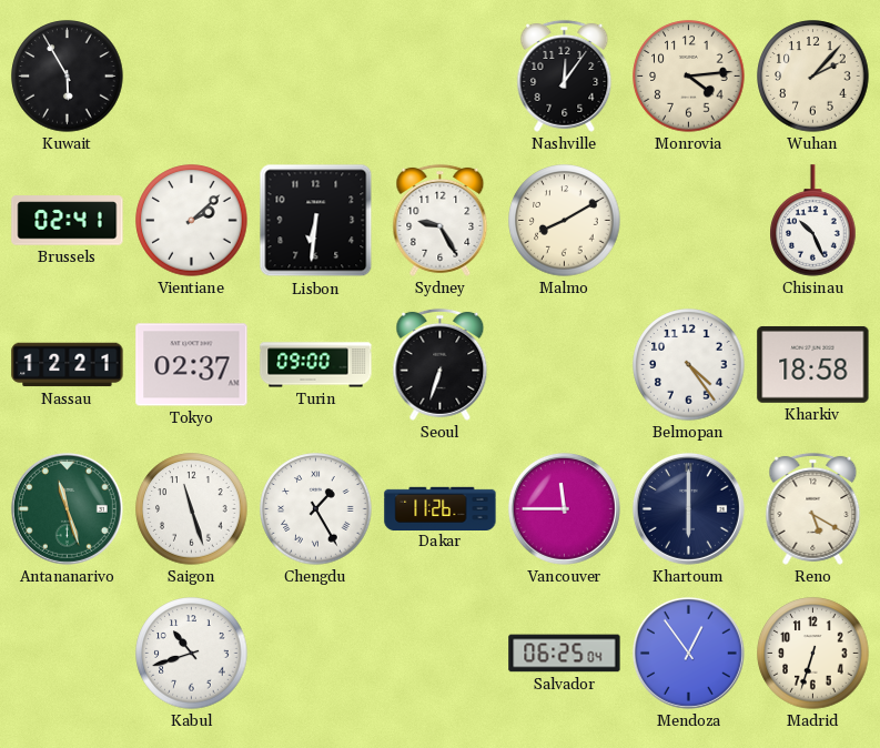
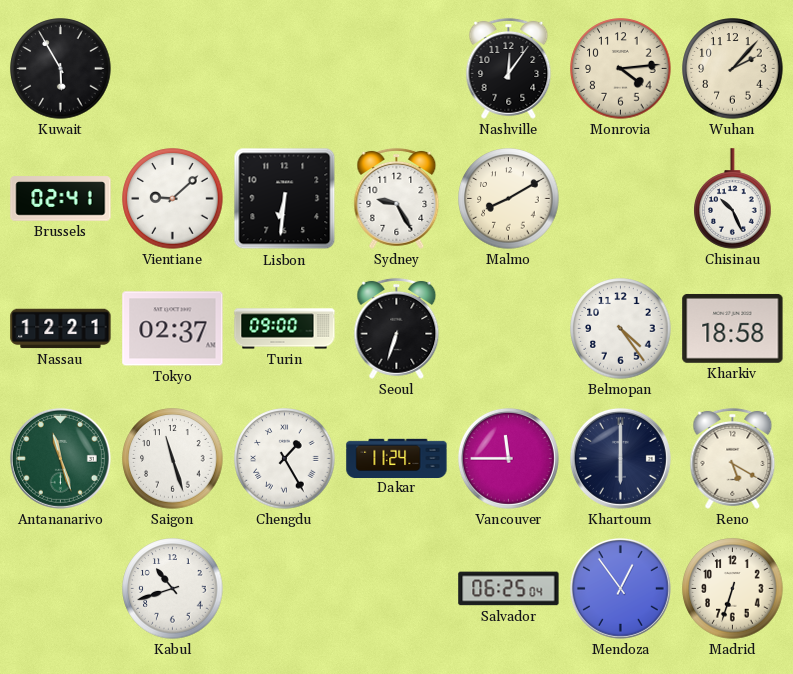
Vientiane: 2:08 -> 9:08
Dakar: 11:26 -> 11:24
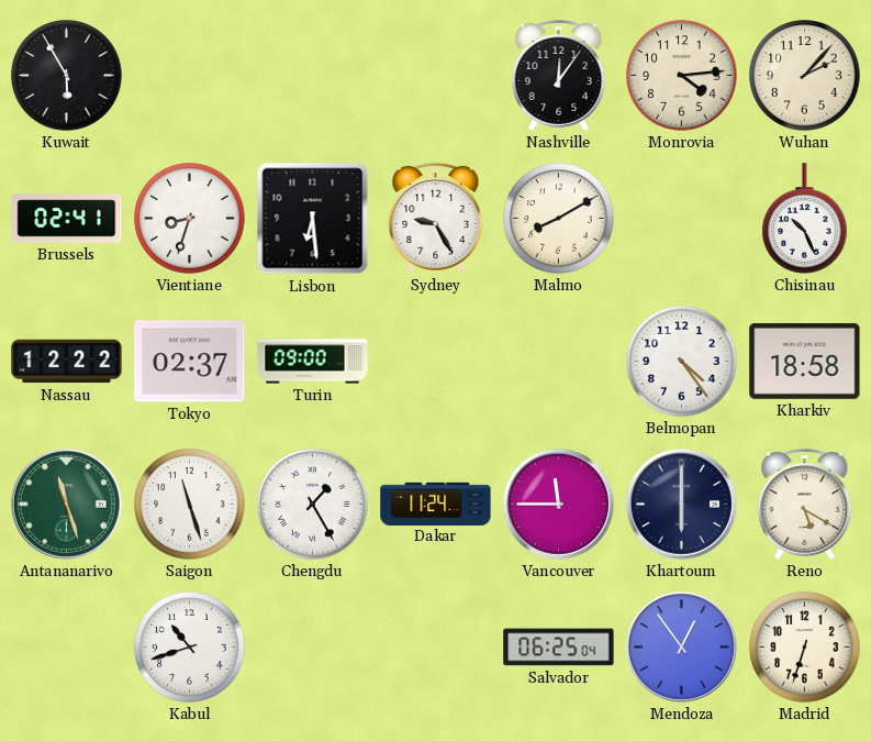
Vientiane: 9:08 -> 8:33
Lisbon: 6:31 -> 6:29
Nassau: 12:21 -> 12:22
Seoul: 6:33 -> none
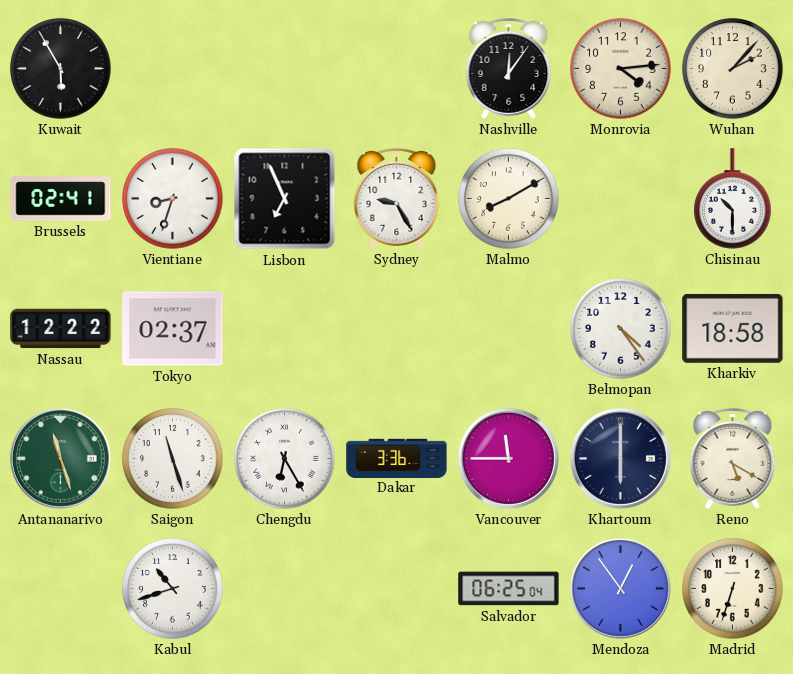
Lisbon: 6:29 -> 6:56
Chisinau: 10:26 -> 10:30
Turin: 09:00 -> none
Chengdu: 1:25 -> 6:25
Dakar: 11:24 -> 3:36
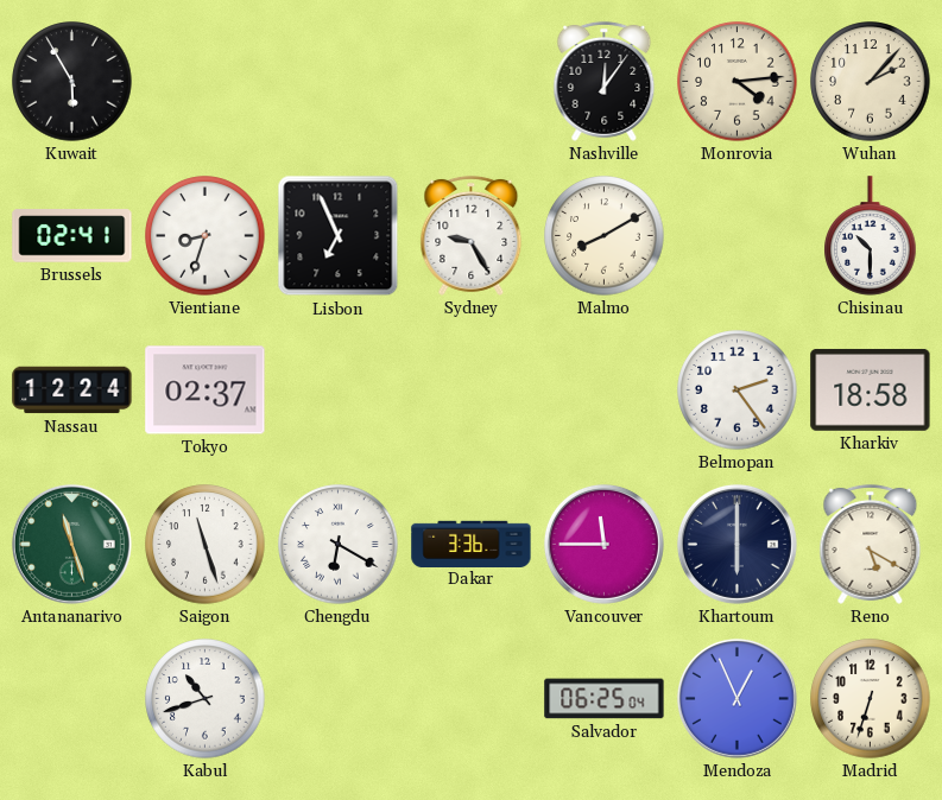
Nassau: 12:22 -> 12:24
Belmopan: 4:24 -> 2:24
Chengdu: 6:25 -> 6:20
Mendoza: 12:54 -> 12:56
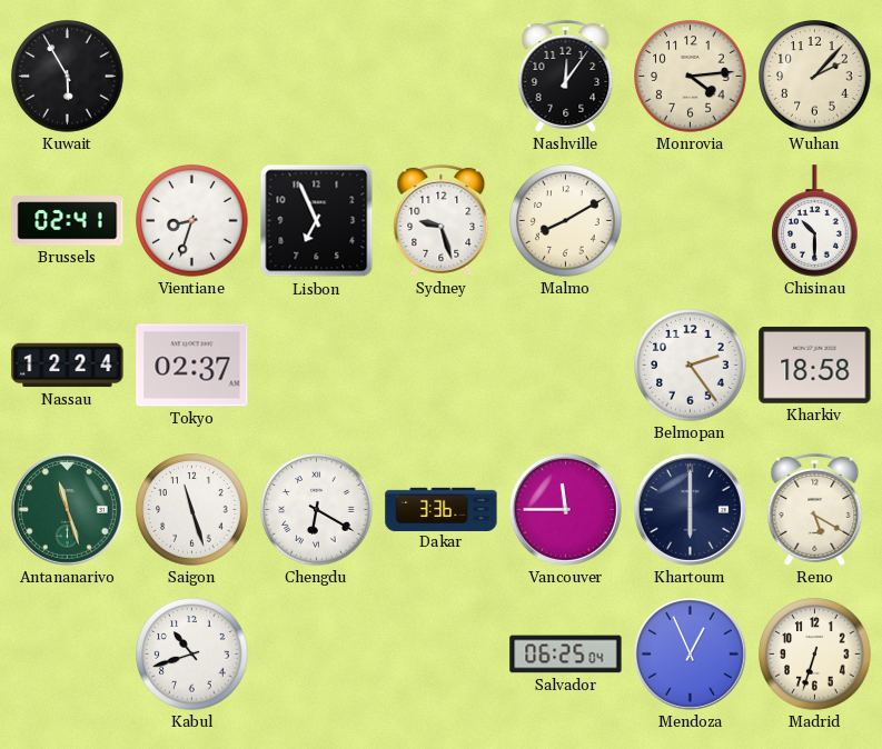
Sydney: 9:25 -> 9:27
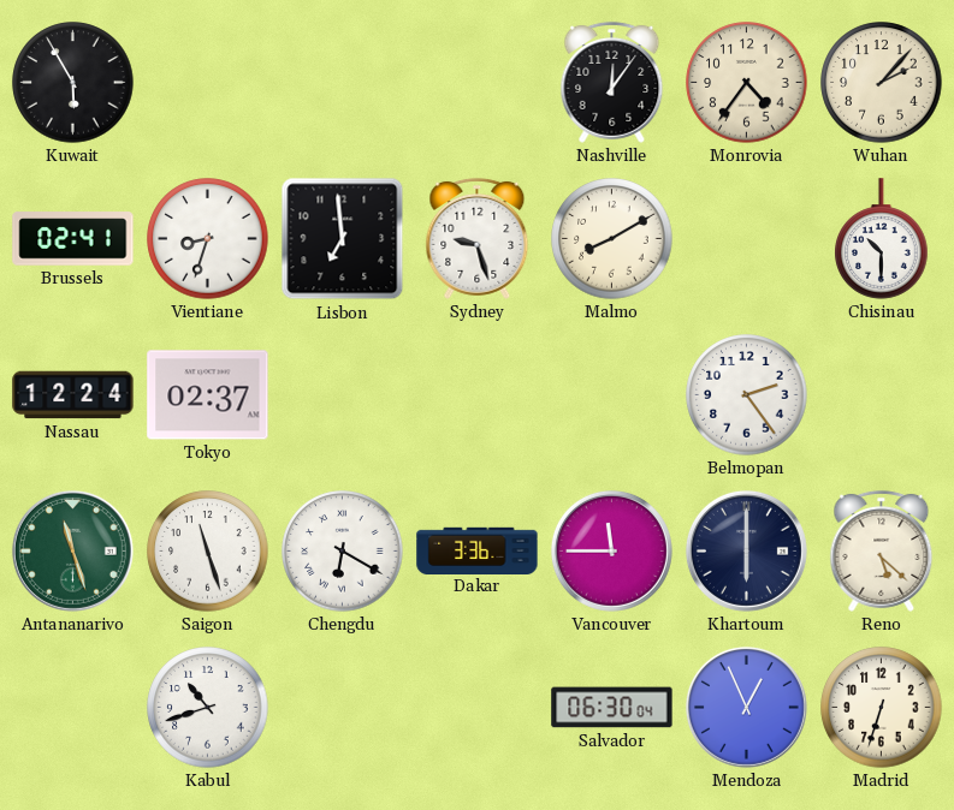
Monrovia: 4:14 -> 4:36
Lisbon: 6:56 -> 6:59
Kharkiv: 18:58 -> none
Reno: 5:20 -> 5:22
Salvador: 06:25 -> 06:30
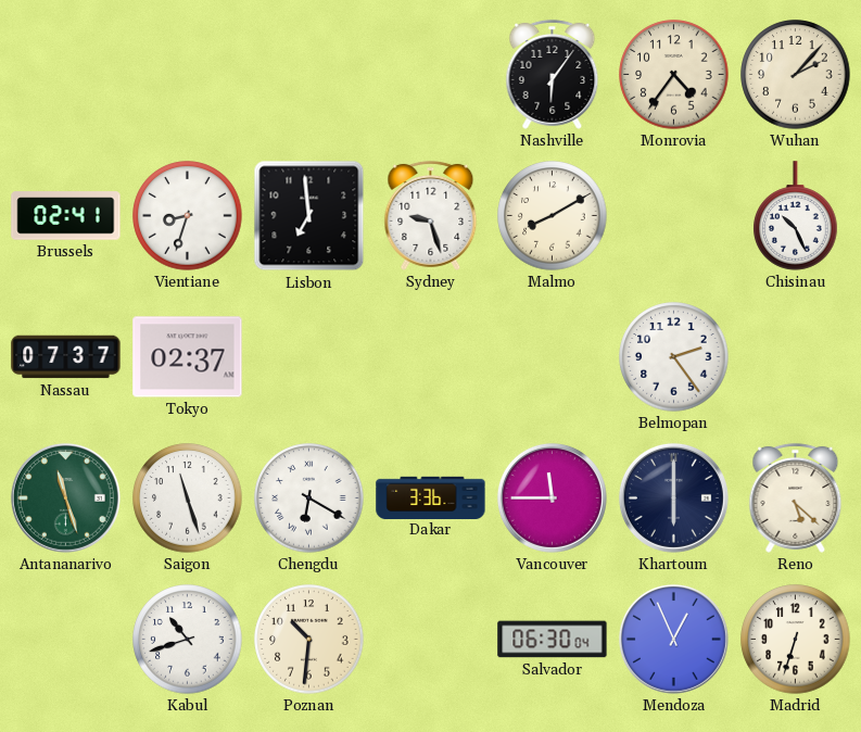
Kuwait: 5:55 -> none
Nashville: 12:06 -> 6:06
Chisinau: 10:30 -> 10:26
Nassau: 12:24 -> 07:37
Poznan: none -> 10:31
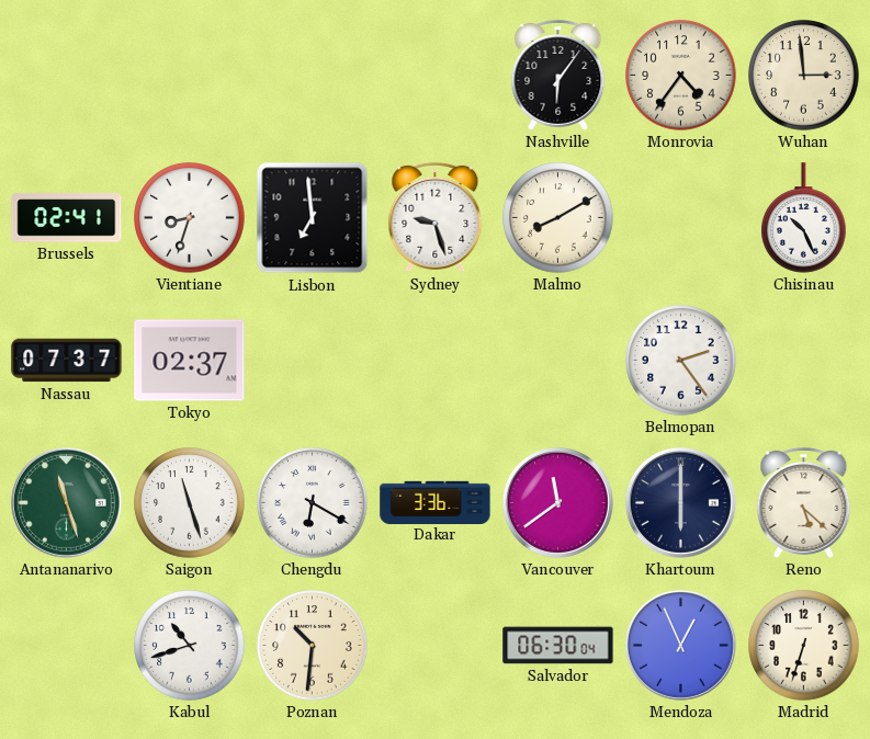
Wuhan: 2:07 -> 2:59
Vancouver: 11:45 -> 11:39
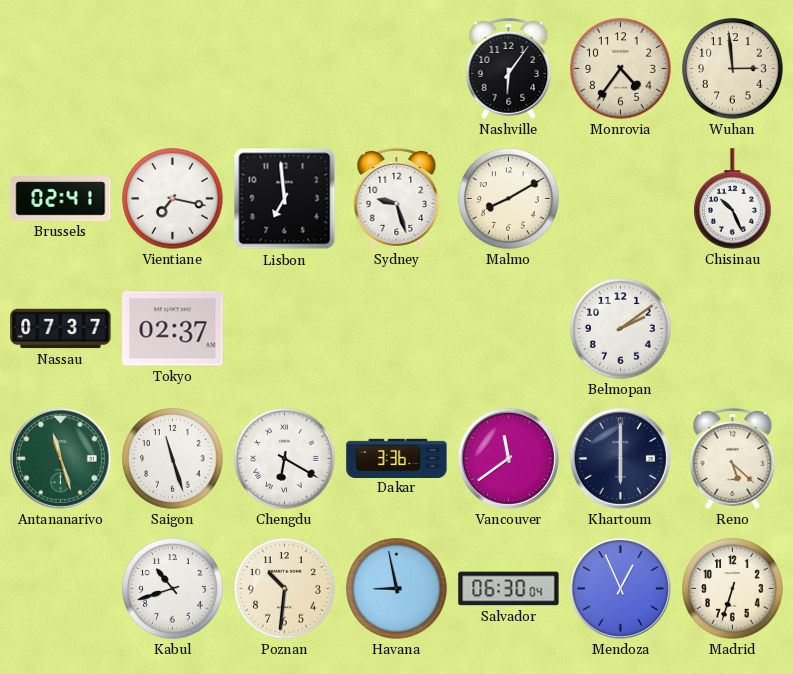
Vientiane: 8:33 -> 7:17
Belmopan: 2:24 -> 2:09
Havana: none -> 8:58
